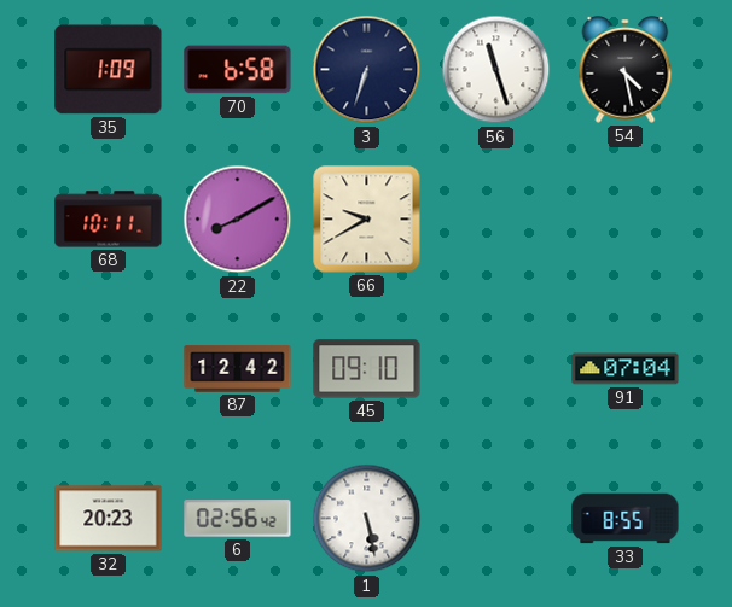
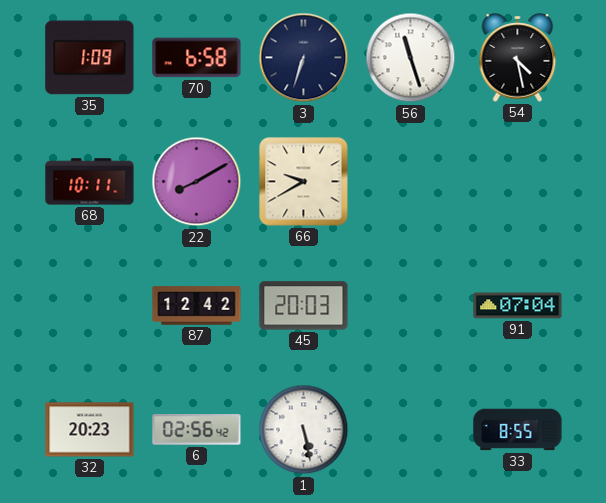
45: 09:10 -> 20:03
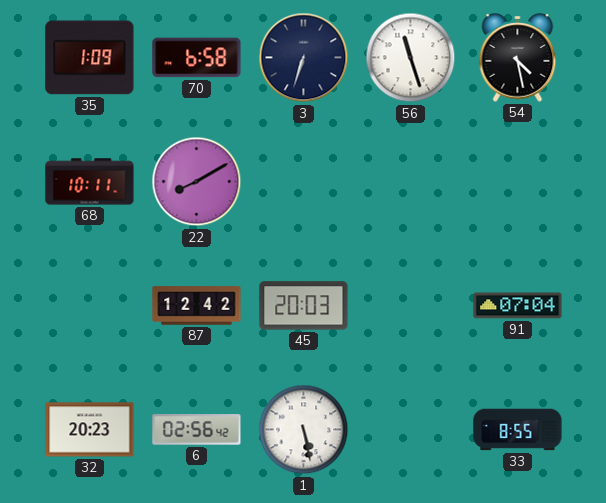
66: 9:40 -> none
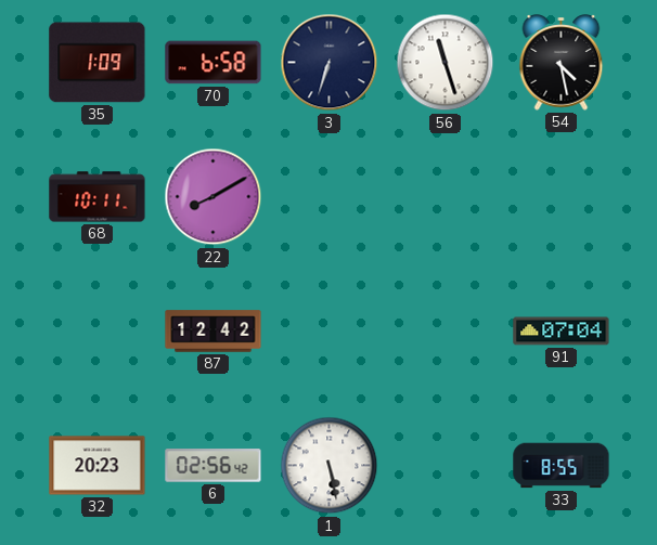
45: 20:03 -> none
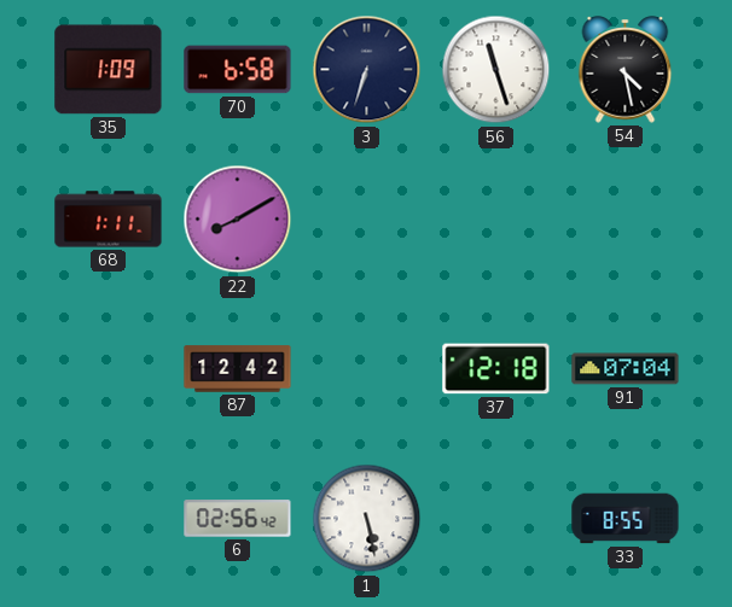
68: 10:11 -> 1:11
37: none -> 12:18
32: 20:23 -> none
